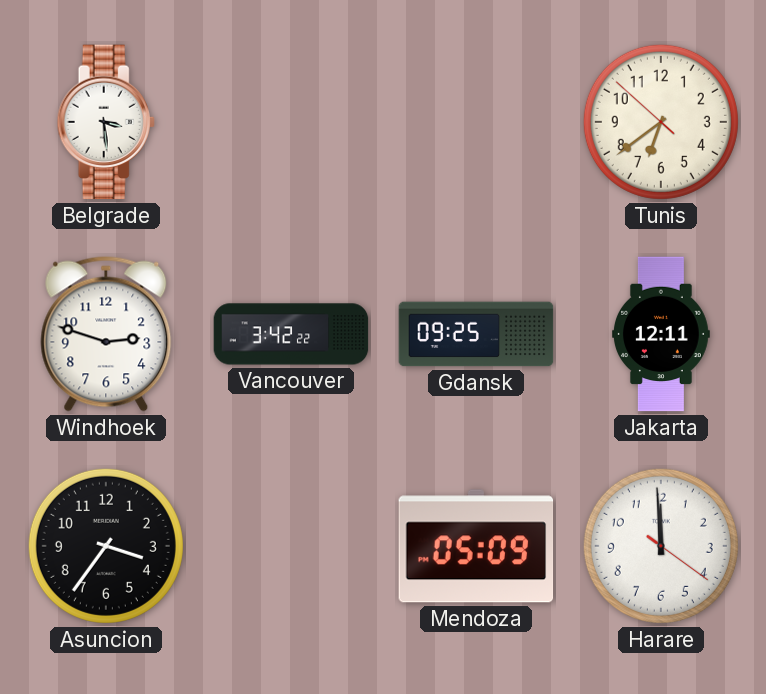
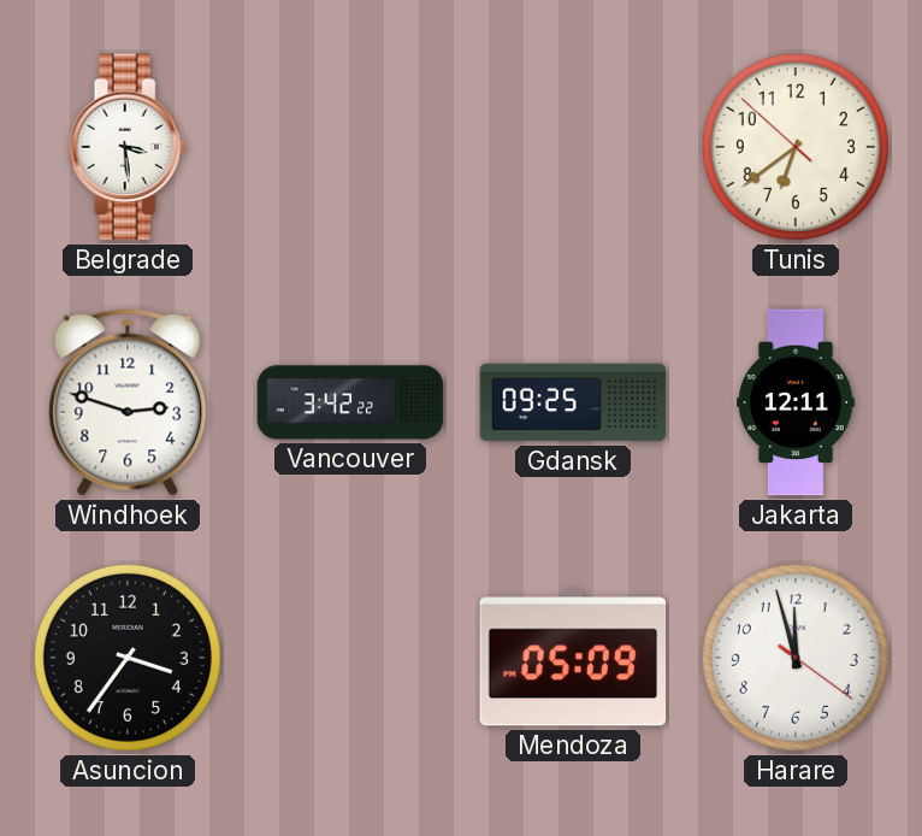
Harare: 11:59 -> 11:57
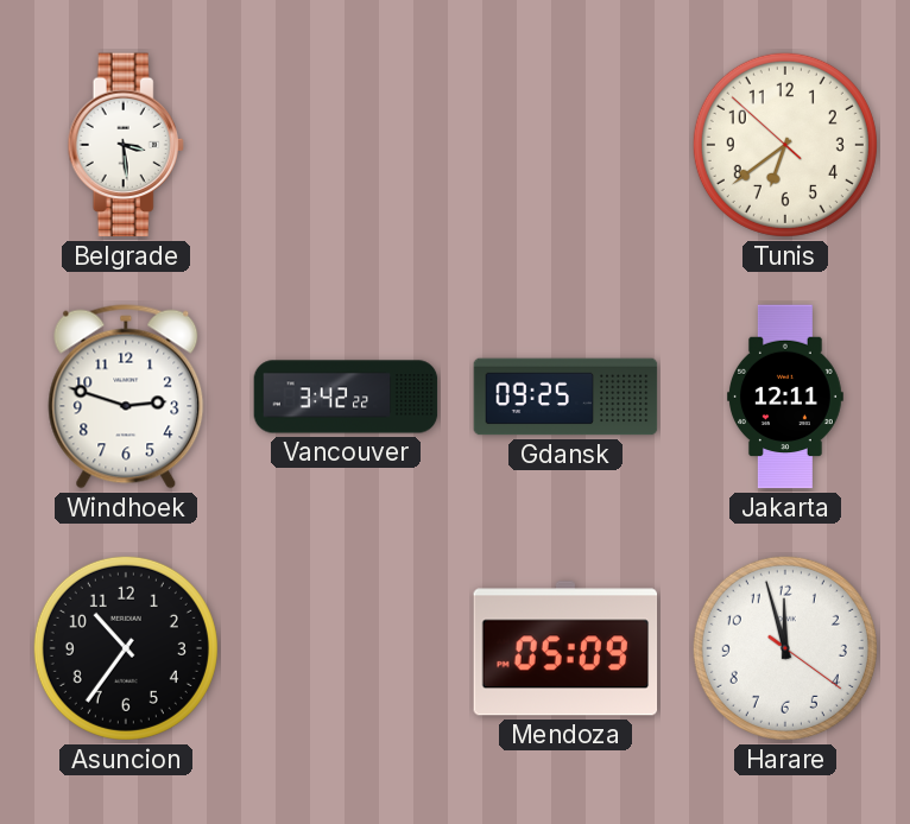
Asuncion: 3:36 -> 10:36
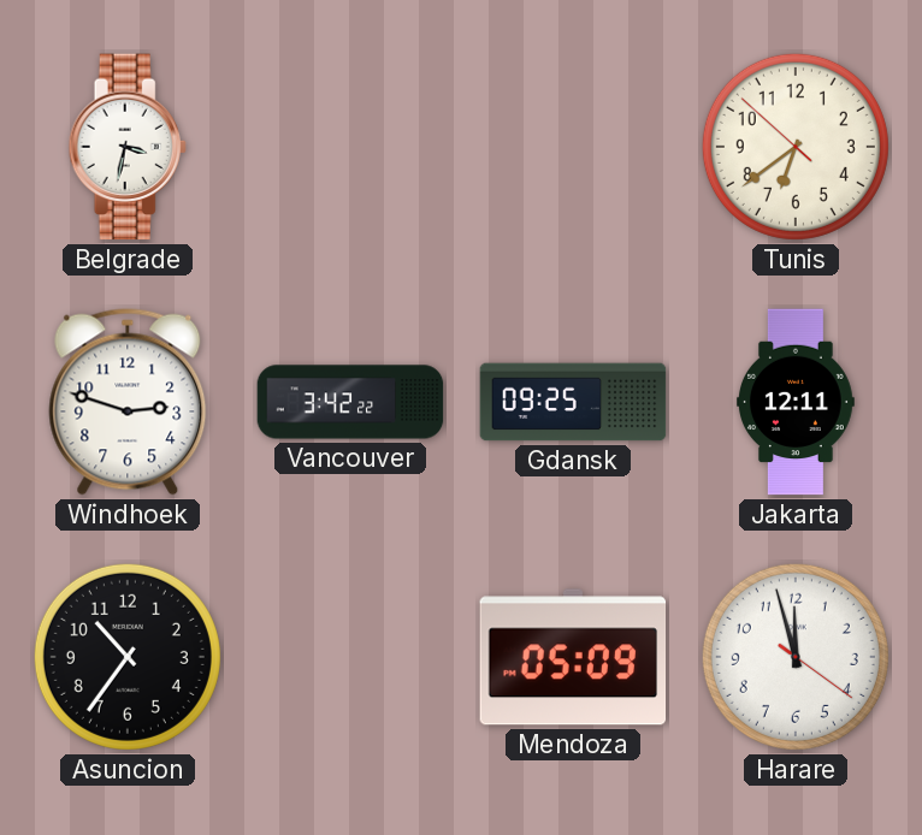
Belgrade: 3:29 -> 3:32
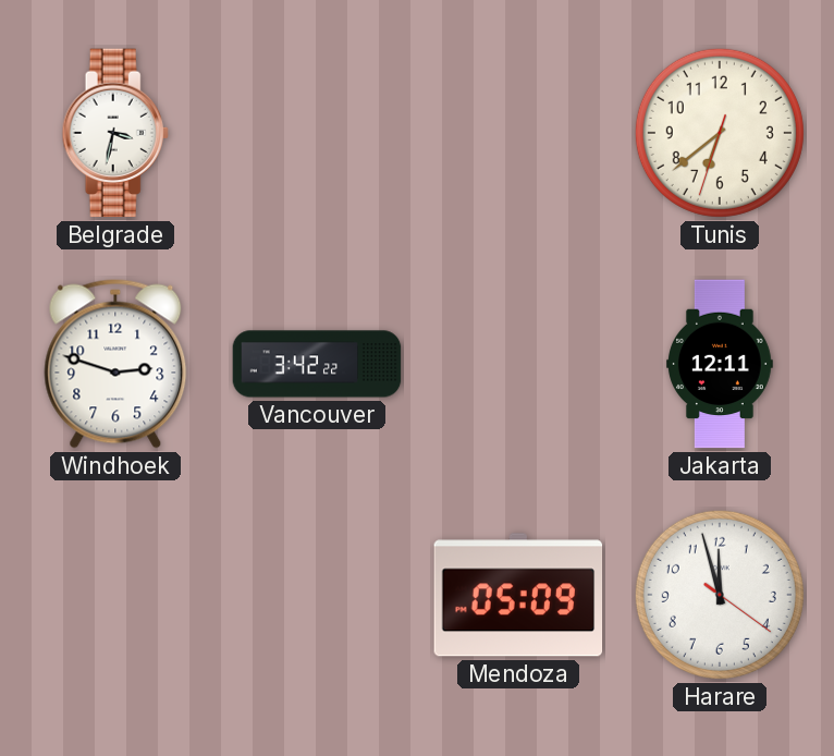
Tunis: 6:38:52 -> 6:38:33
Gdansk: 09:25 -> none
Asuncion: 10:36 -> none
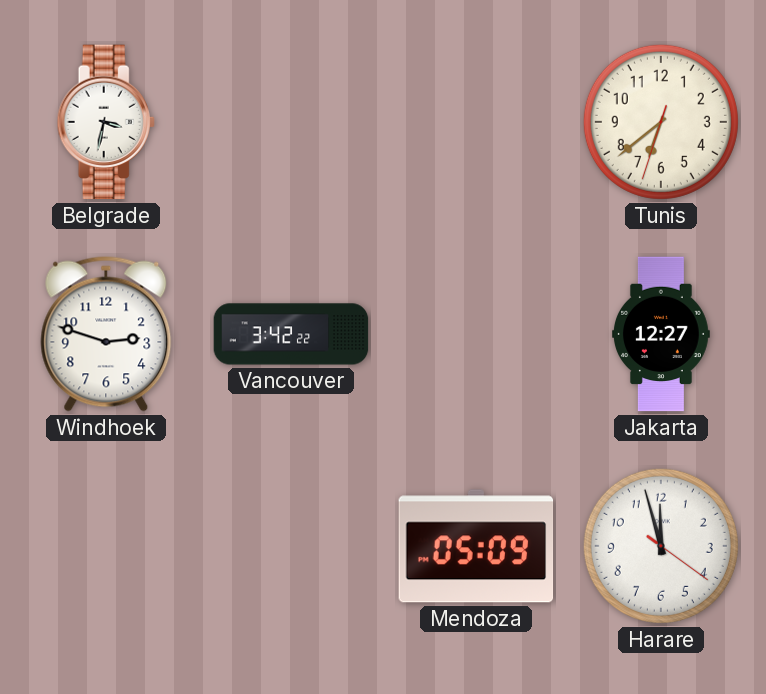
Jakarta: 12:11 -> 12:27
